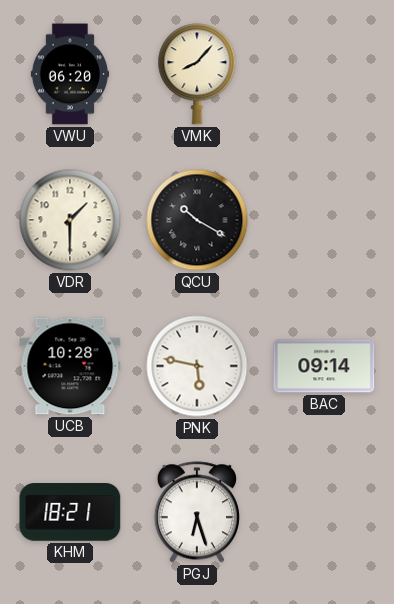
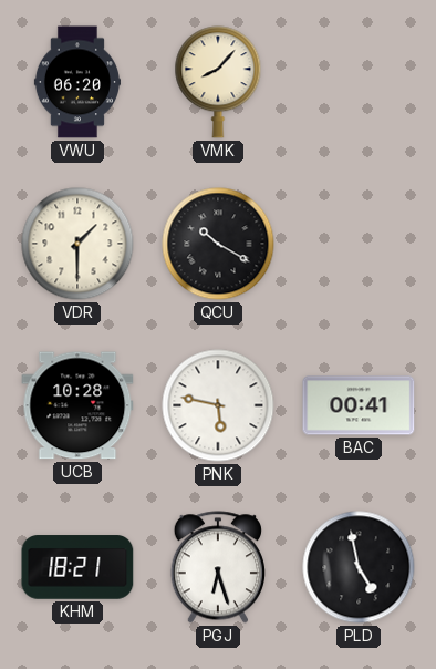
BAC: 09:14 -> 00:41
PLD: none -> 4:58
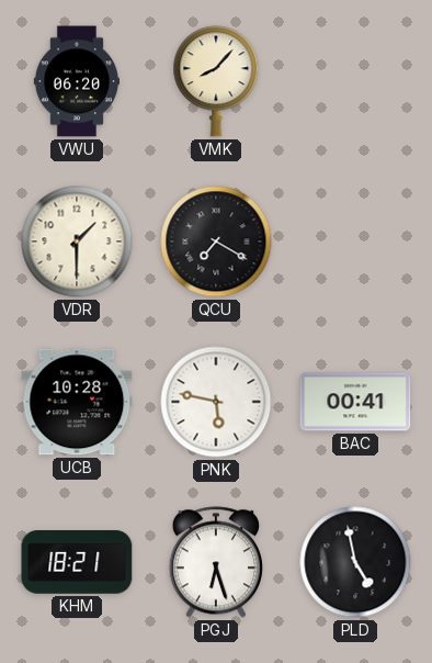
QCU: 10:20 -> 7:20
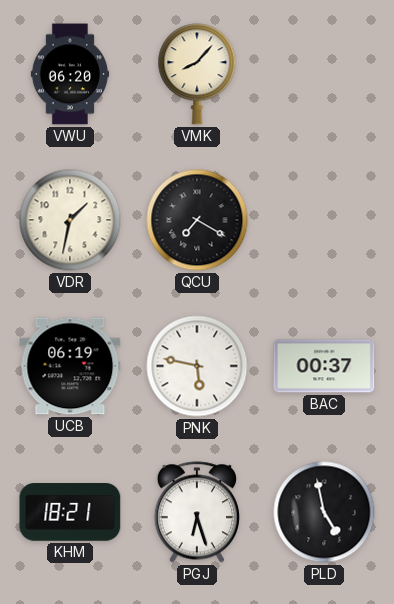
VDR: 1:30 -> 1:32
UCB: 10:28 -> 06:19
BAC: 00:41 -> 00:37
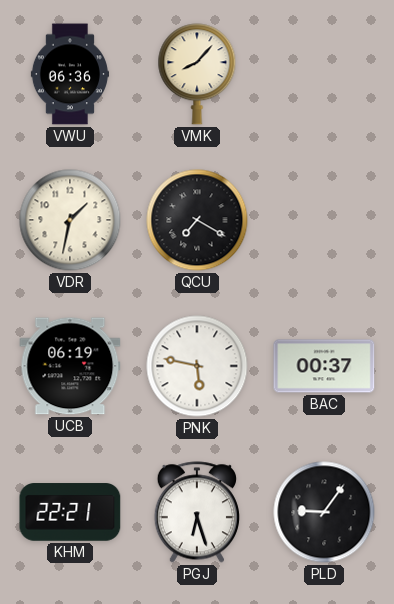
VWU: 06:20 -> 06:36
KHM: 18:21 -> 22:21
PLD: 4:58 -> 9:06
